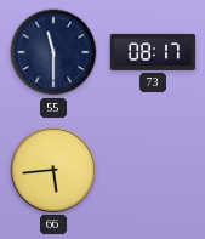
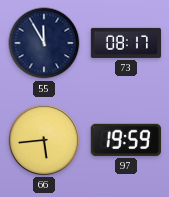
55: 11:30 -> 11:55
97: none -> 19:59
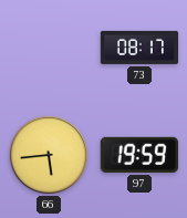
55: 11:55 -> none
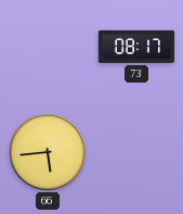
97: 19:59 -> none
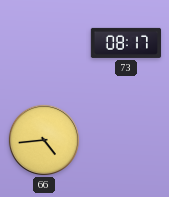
66: 5:44 -> 4:44
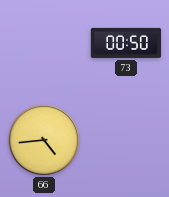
73: 08:17 -> 00:50
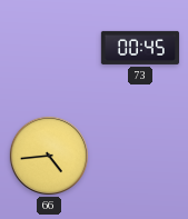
73: 00:50 -> 00:45
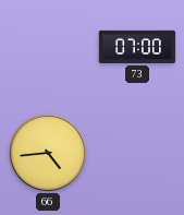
73: 00:45 -> 07:00
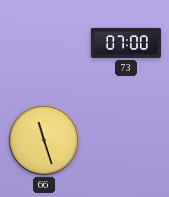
66: 4:44 -> 11:27
